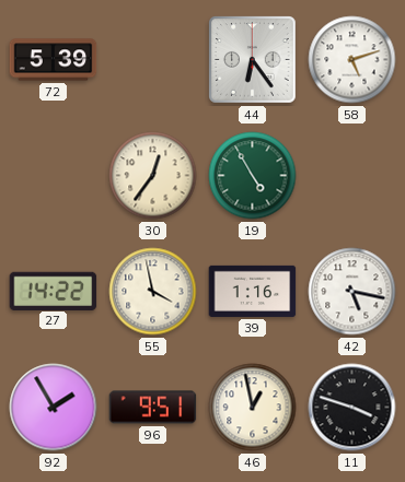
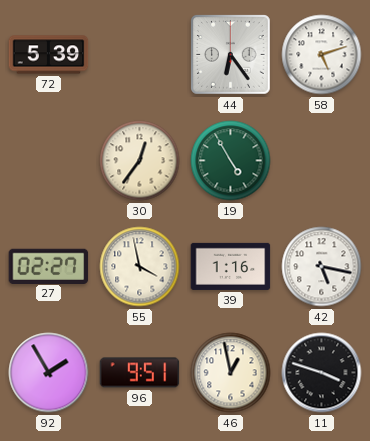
27: 14:22 -> 02:27
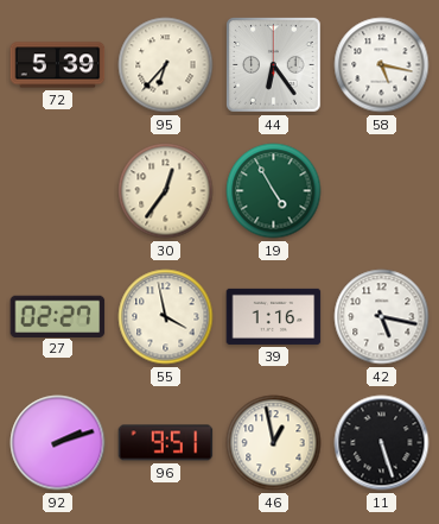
95: none -> 6:37
58: 5:12 -> 5:17
92: 1:55 -> 2:12
11: 3:48 -> 5:27
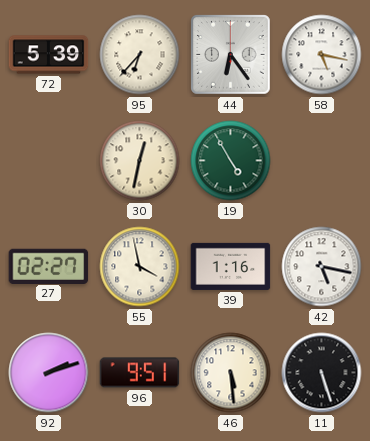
30: 12:36 -> 12:32
46: 12:58 -> 5:29
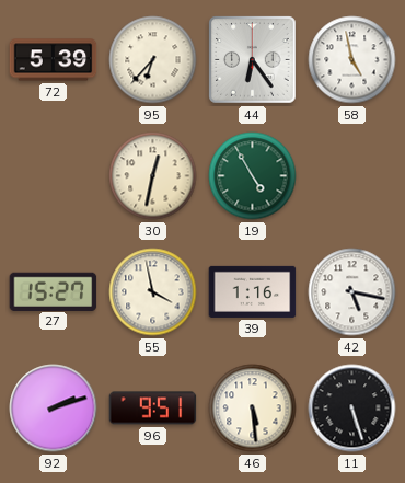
58: 5:17 -> 4:58
27: 02:27 -> 15:27
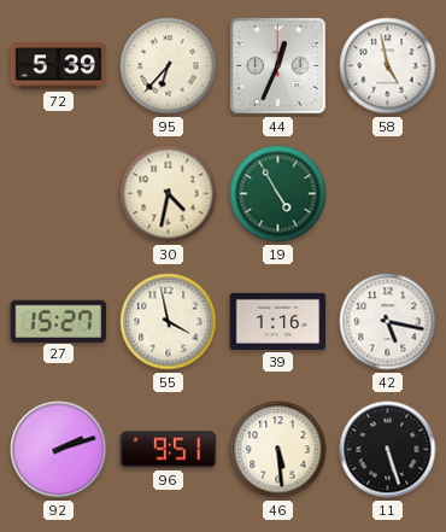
44: 6:24 -> 12:34
30: 12:32 -> 4:32
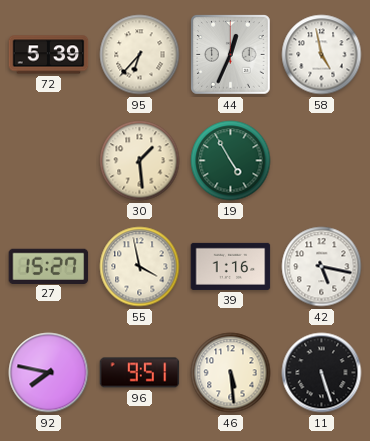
30: 4:32 -> 1:29
92: 2:12 -> 7:47
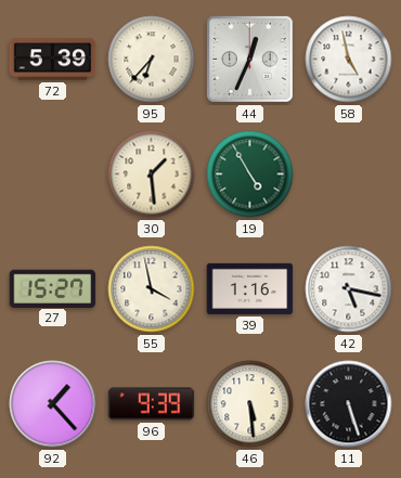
92: 7:47 -> 1:23
96: 9:51 -> 9:39
